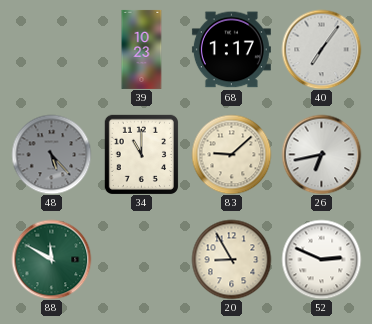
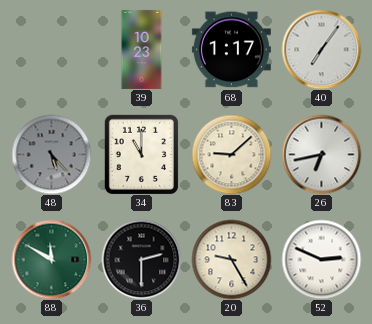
36: none -> 2:30
20: 8:55 -> 9:25
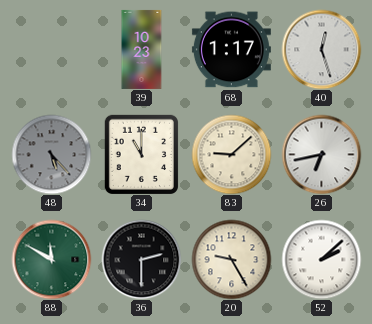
40: 7:06 -> 12:27
52: 2:49 -> 2:08
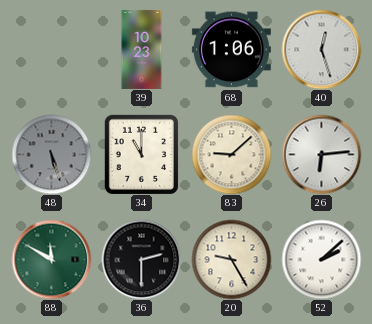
68: 1:17 -> 1:06
48: 5:23 -> 5:27
26: 6:43 -> 6:14
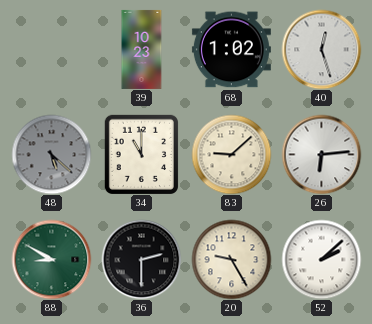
68: 1:06 -> 1:02
48: 5:27 -> 5:22
88: 11:50 -> 8:50
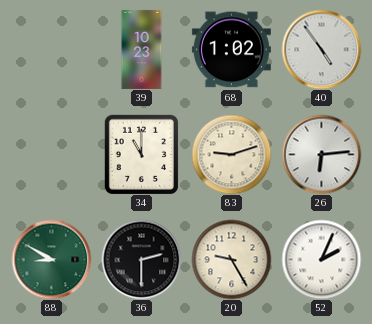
40: 12:27 -> 4:54
48: 5:22 -> none
83: 9:08 -> 9:12
52: 2:08 -> 2:04
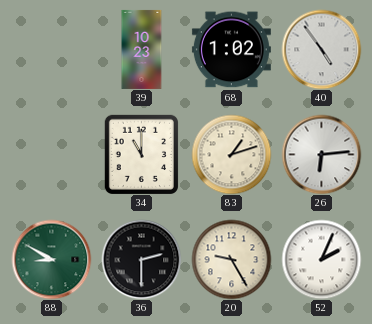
83: 9:12 -> 1:12
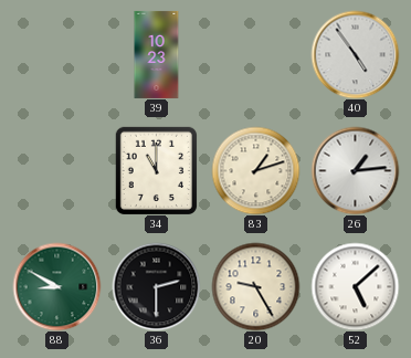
68: 1:02 -> none
26: 6:14 -> 1:14
52: 2:04 -> 5:08
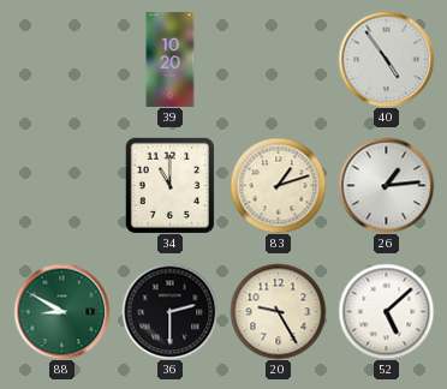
39: 10:23 -> 10:20
